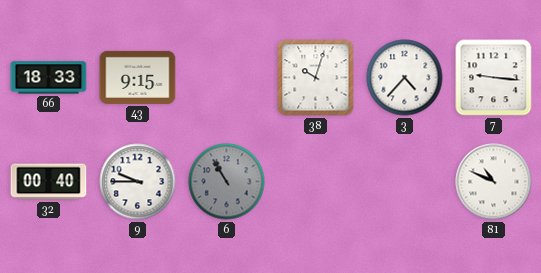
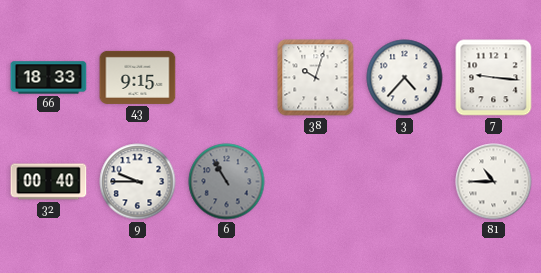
81: 10:49 -> 10:45
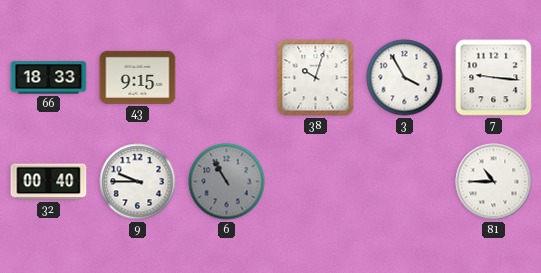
3: 4:37 -> 3:55
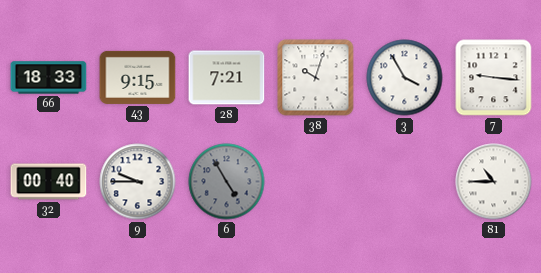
28: none -> 7:21
6: 10:55 -> 4:55
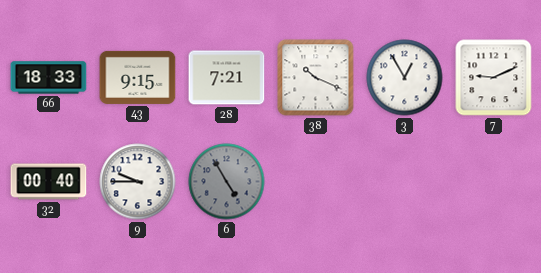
38: 10:03 -> 10:19
3: 3:55 -> 12:55
7: 9:16 -> 9:11
81: 10:45 -> none
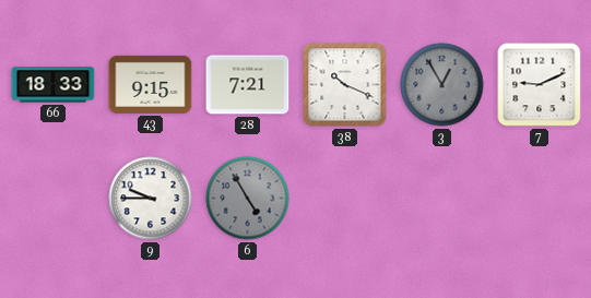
3 dial: white -> grey
32: 00:40 -> none
